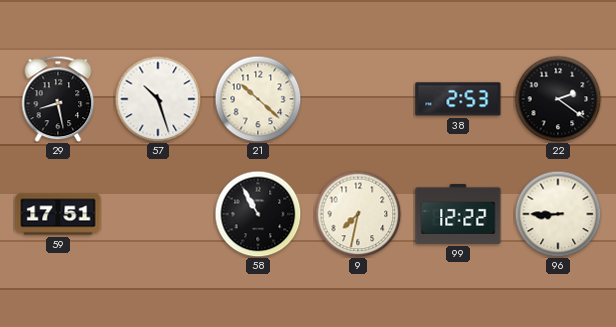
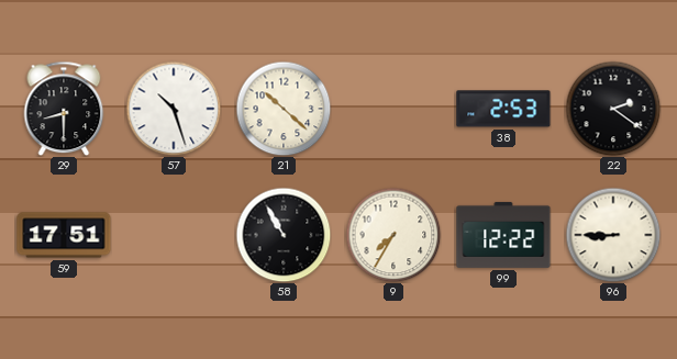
29: 8:28 -> 8:30
9: 7:32 -> 7:35
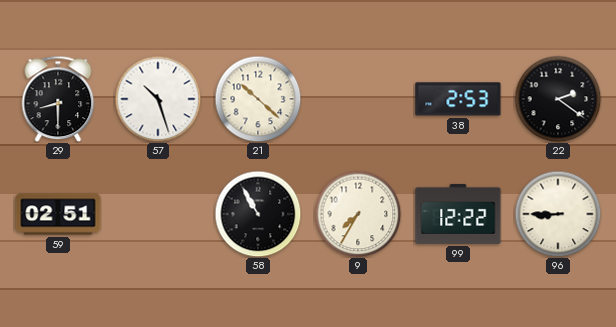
59: 17:51 -> 02:51
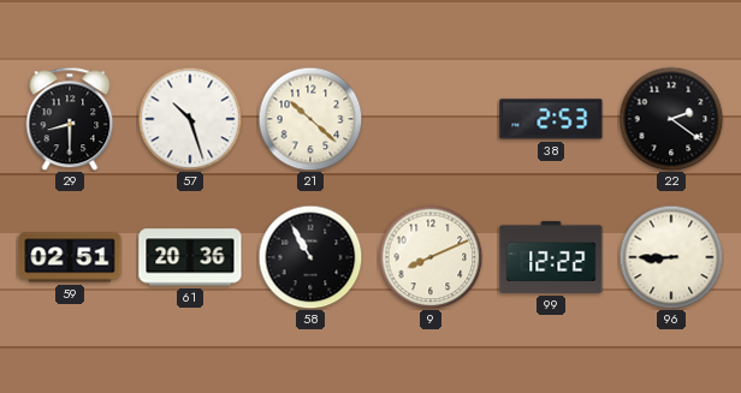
61: none -> 20:36
9: 7:35 -> 8:11
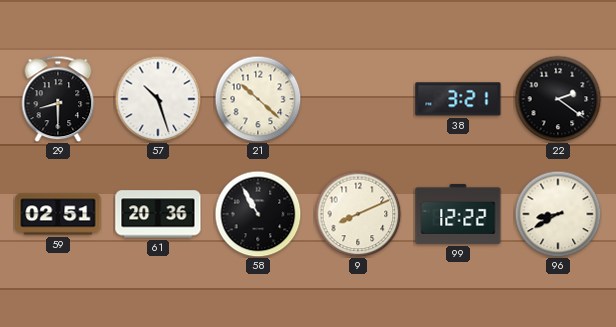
38: 2:53 -> 3:21
96: 8:45 -> 8:40
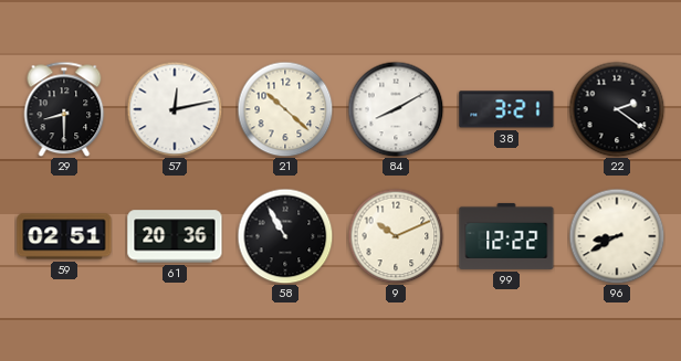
57: 10:27 -> 12:13
84: none -> 8:10
9: 8:11 -> 10:11
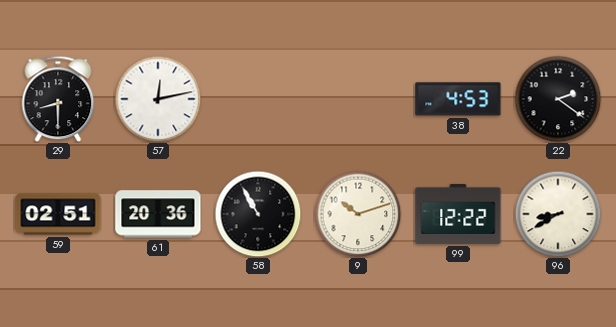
21: 10:22 -> none
84: 8:10 -> none
38: 3:21 -> 4:53
9: 10:11 -> 10:12
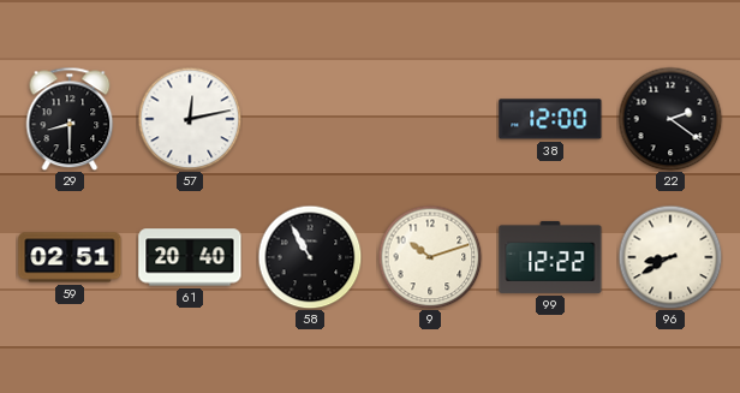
38: 4:53 -> 12:00
61: 20:36 -> 20:40
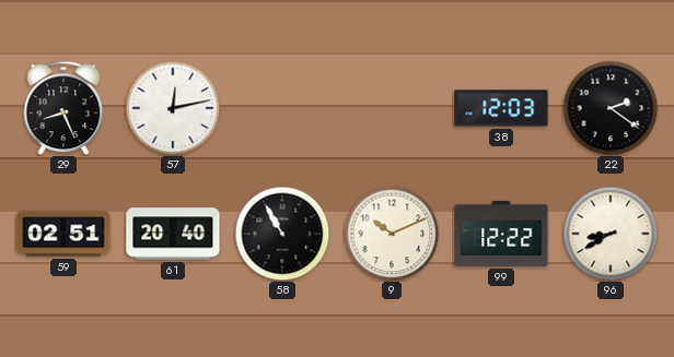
29: 8:30 -> 8:26
38: 12:00 -> 12:03
9: 10:12 -> 10:11
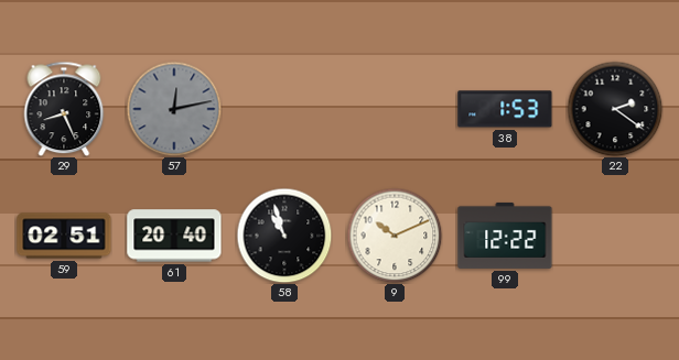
57 dial: white -> grey
38: 12:03 -> 1:53
58: 10:55 -> 10:57
96: 8:40 -> none
